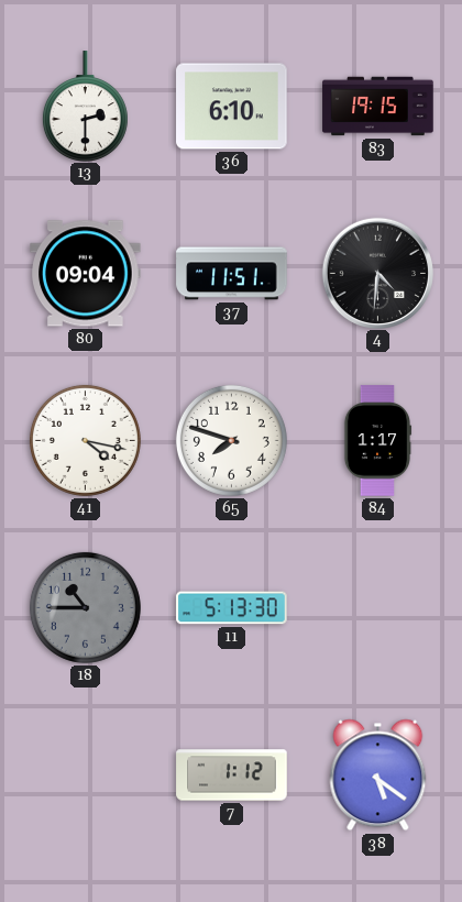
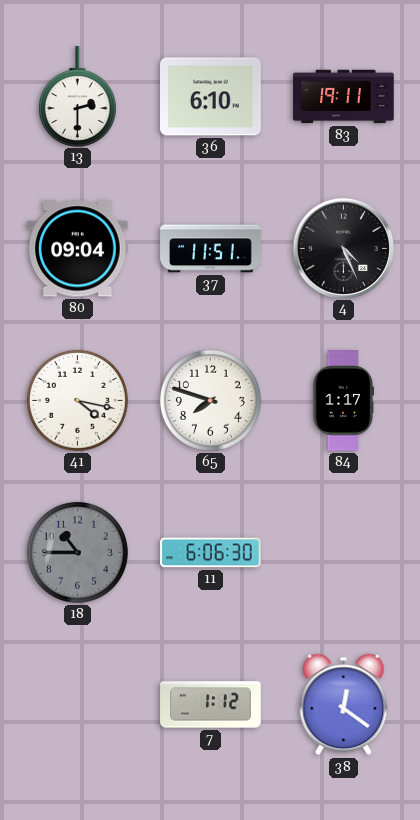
83: 19:15 -> 19:11
4: 4:31 -> 4:26
11: 5:13 -> 6:06
38: 5:21 -> 12:21
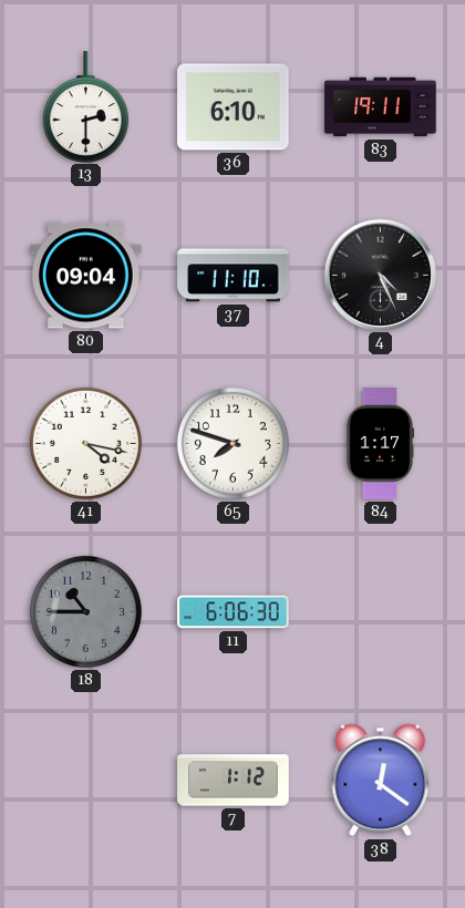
37: 11:51 -> 11:10
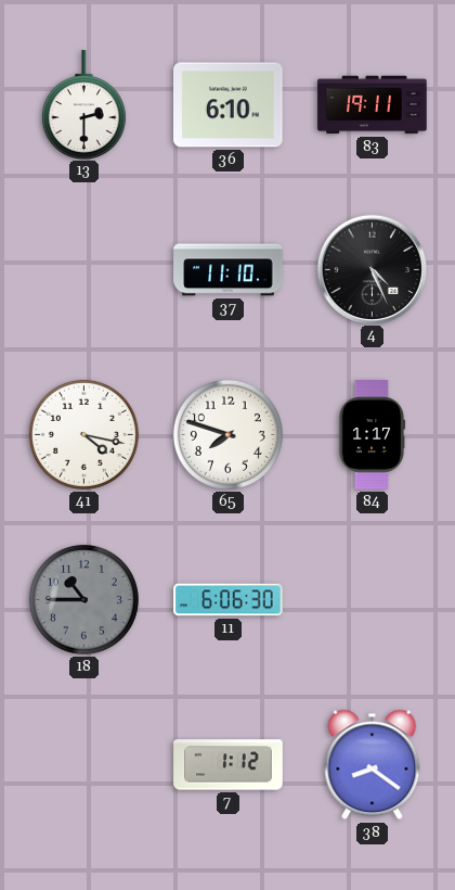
80: 09:04 -> none
38: 12:21 -> 8:21
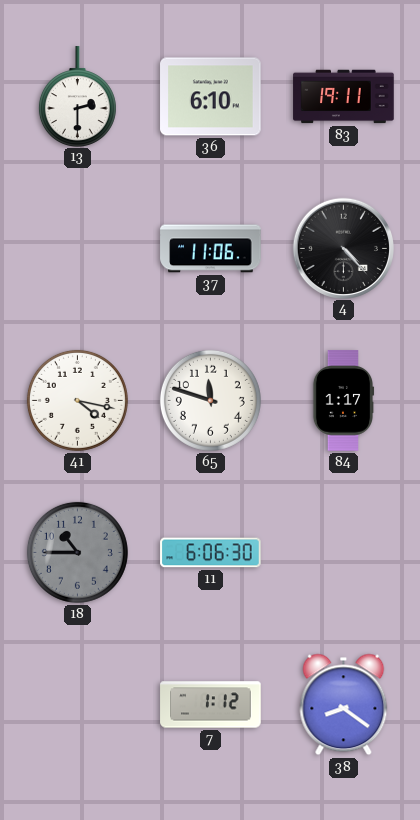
37: 11:10 -> 11:06
4: 4:26 -> 4:23
65: 7:48 -> 11:48
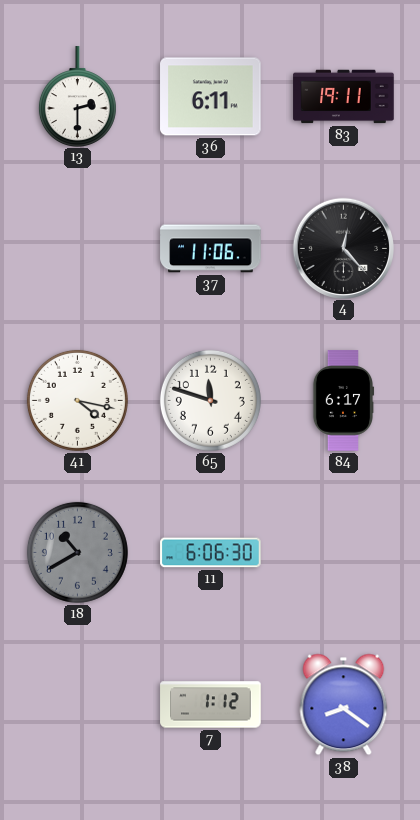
36: 6:10 -> 6:11
4: 4:23 -> 12:23
84: 1:17 -> 6:17
18: 10:45 -> 10:40
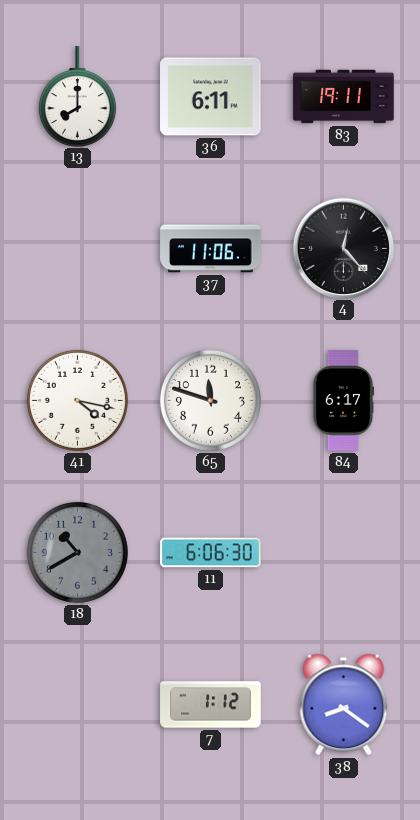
13: 2:30 -> 8:00
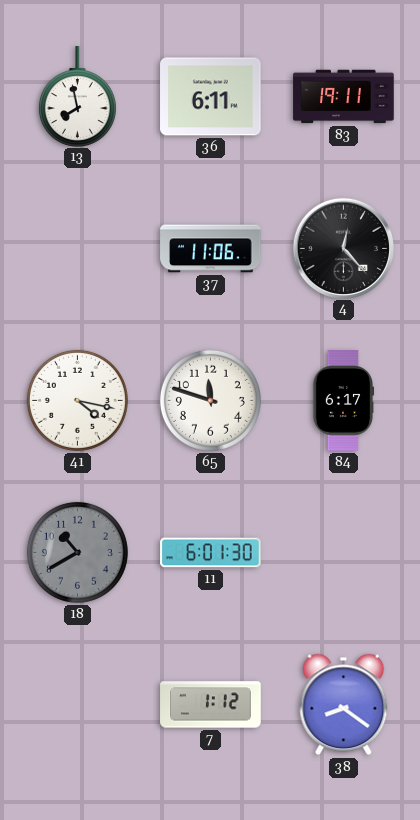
13: 8:00 -> 7:58
11: 6:06 -> 6:01
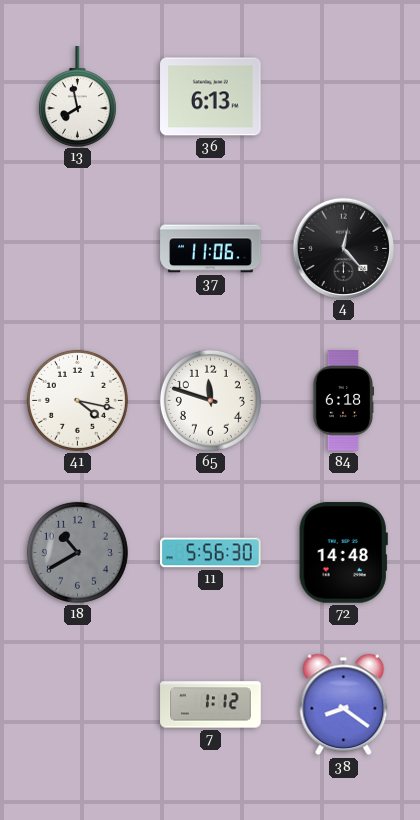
36: 6:11 -> 6:13
83: 19:11 -> none
84: 6:17 -> 6:18
11: 6:01 -> 5:56
72: none -> 14:48
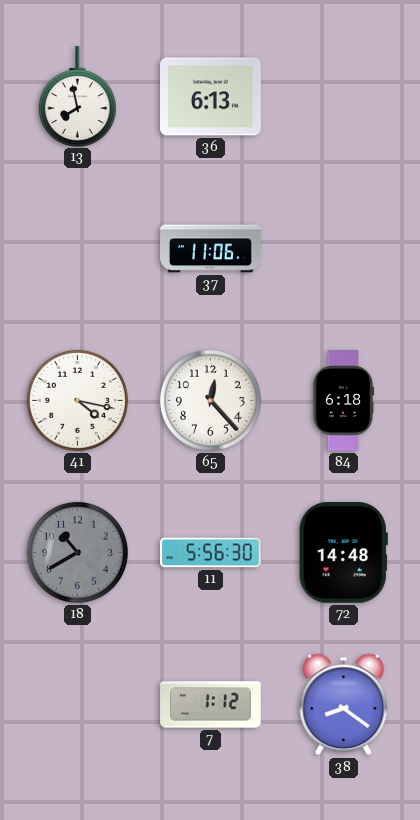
4: 12:23 -> none
65: 11:48 -> 12:23
